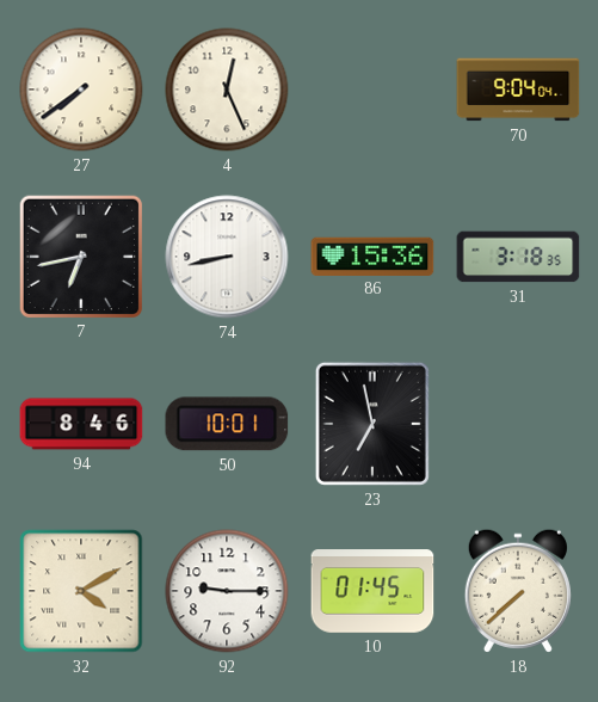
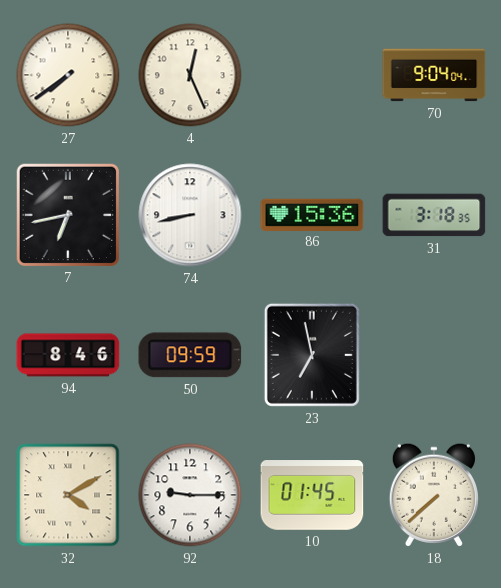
50: 10:01 -> 09:59
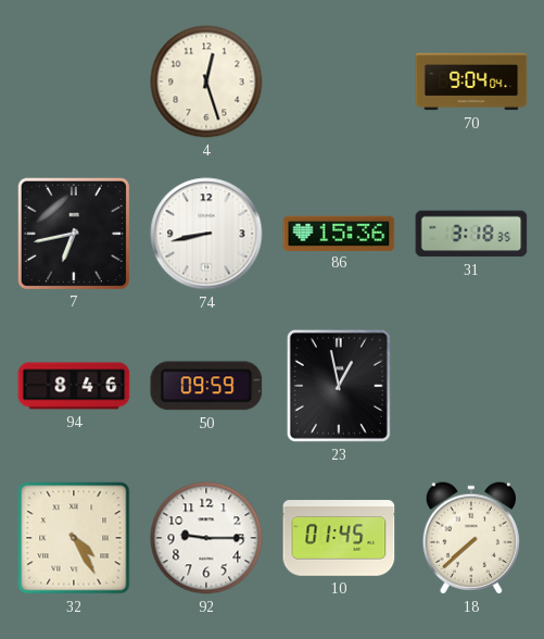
27: 7:39 -> none
4: 12:26 -> 12:27
23: 6:58 -> 12:58
32: 4:10 -> 4:25
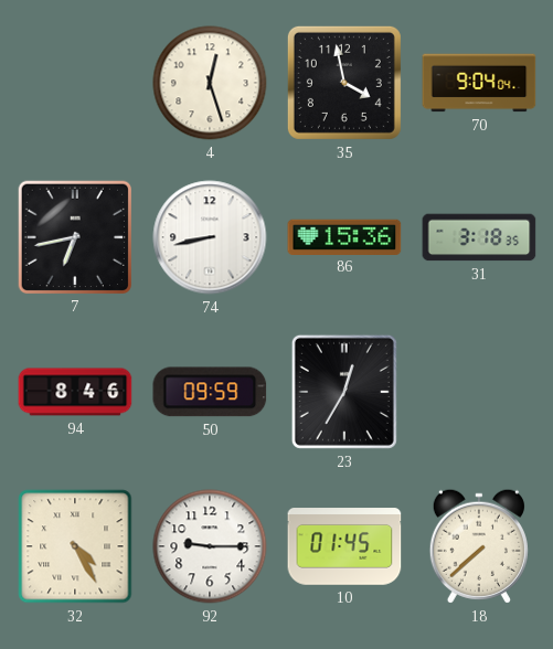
35: none -> 3:58
23: 12:58 -> 12:35
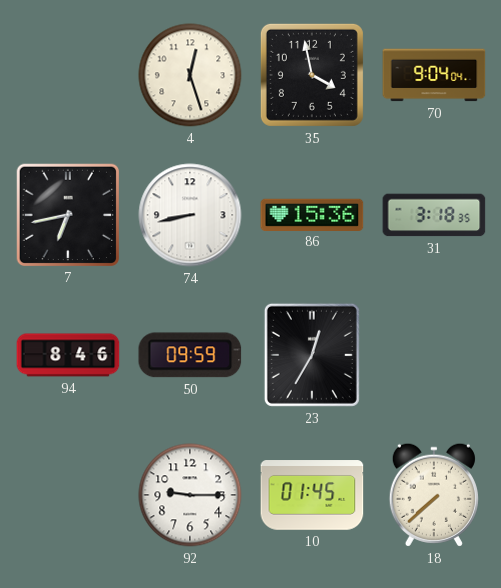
32: 4:25 -> none
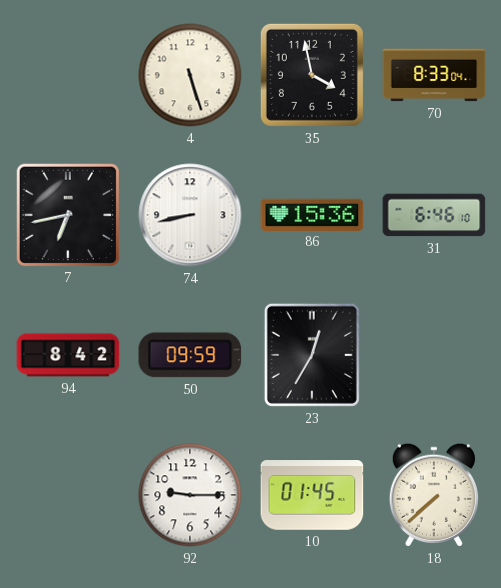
4: 12:27 -> 5:27
70: 9:04 -> 8:33
31: 3:18 -> 6:46
94: 8:46 -> 8:42
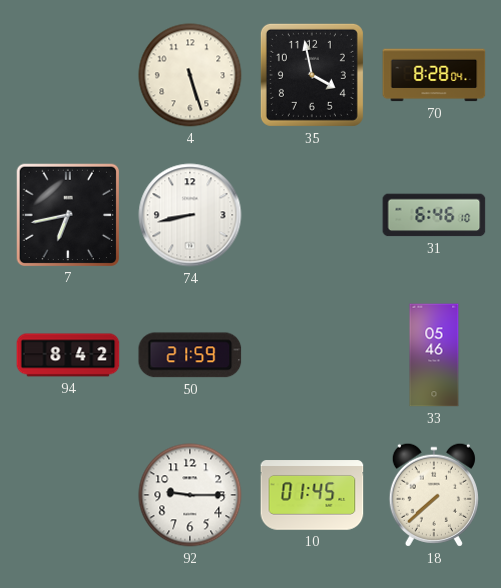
70: 8:33 -> 8:28
86: 15:36 -> none
50: 09:59 -> 21:59
23: 12:35 -> none
33: none -> 05:46
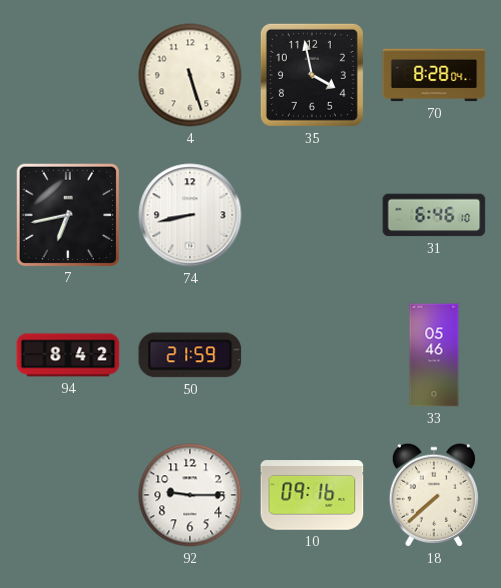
10: 01:45 -> 09:16
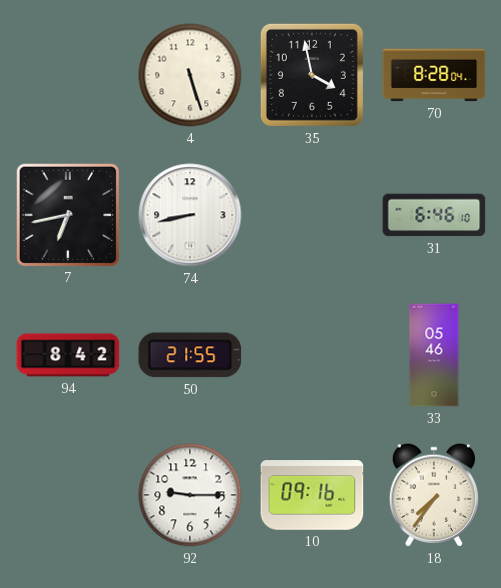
50: 21:59 -> 21:55
18: 7:38 -> 7:36
